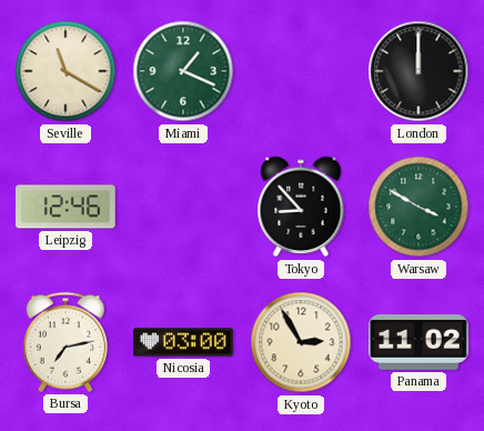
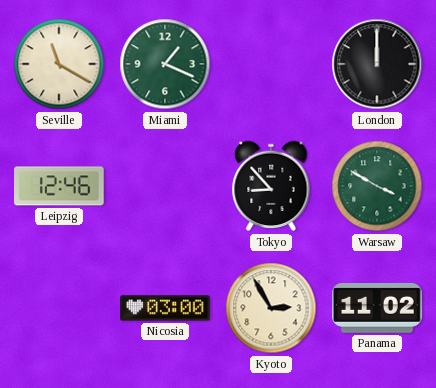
Bursa: 7:13 -> none
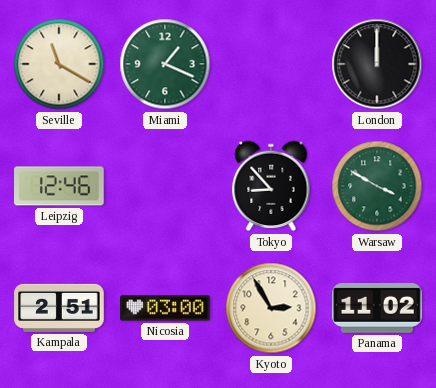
Kampala: none -> 2:51
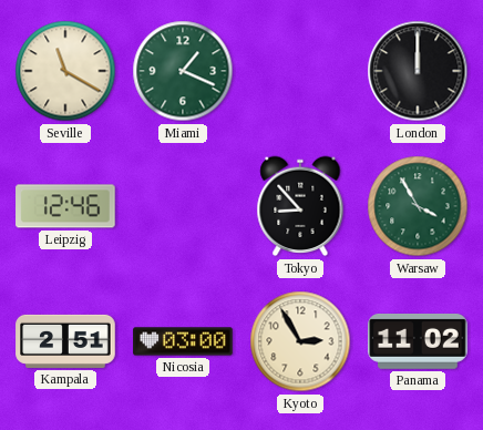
Warsaw: 3:50 -> 3:55
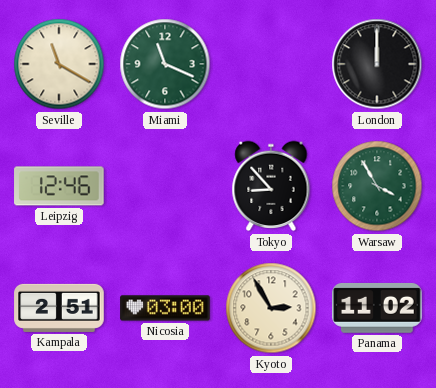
Miami: 1:19 -> 11:19
